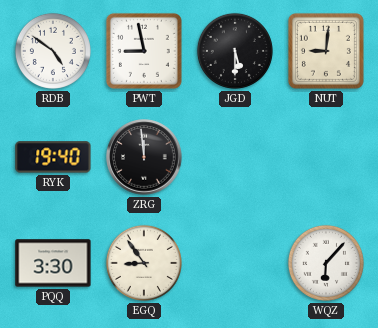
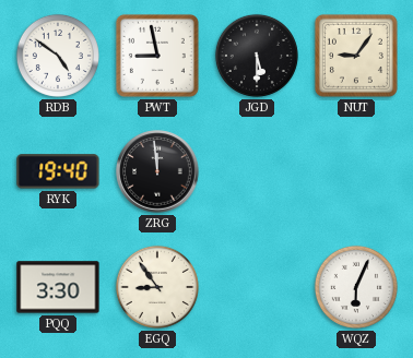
NUT: 9:01 -> 9:06
WQZ: 6:07 -> 6:04
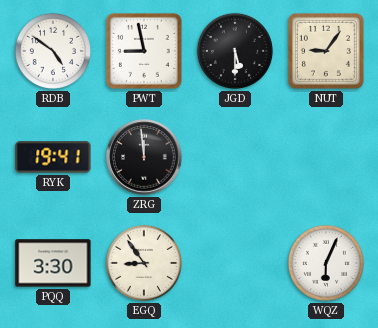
RYK: 19:40 -> 19:41
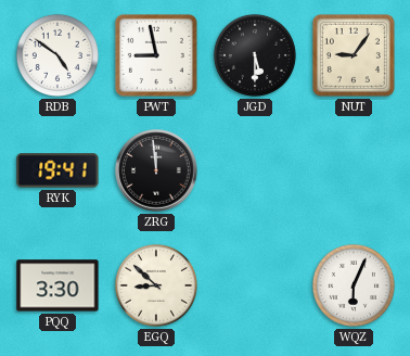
EGQ: 8:54 -> 8:52
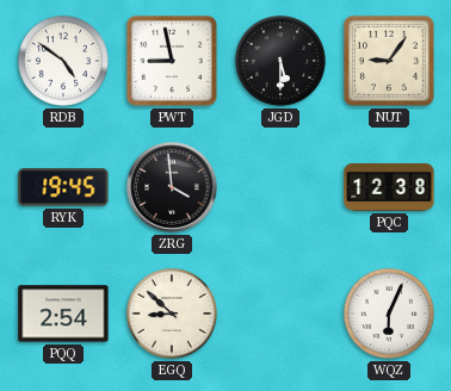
RYK: 19:41 -> 19:45
ZRG: 11:59 -> 3:59
PQC: none -> 12:38
PQQ: 3:30 -> 2:54
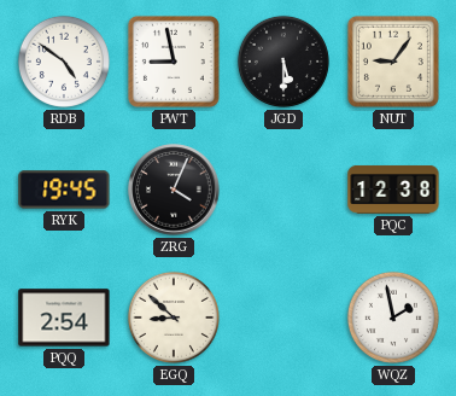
ZRG: 3:59 -> 4:04
WQZ: 6:04 -> 1:58
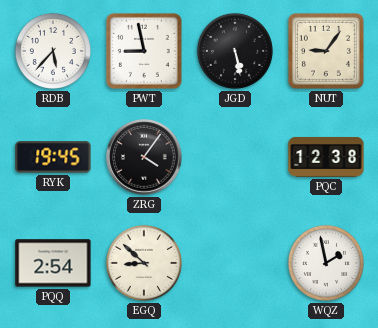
RDB: 4:51 -> 5:37
JGD: 5:30 -> 5:28
ZRG: 4:04 -> 4:06
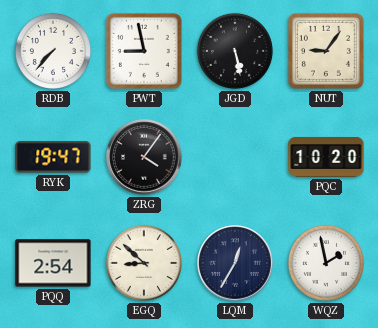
RDB: 5:37 -> 7:37
RYK: 19:45 -> 19:47
PQC: 12:38 -> 10:20
LQM: none -> 12:35
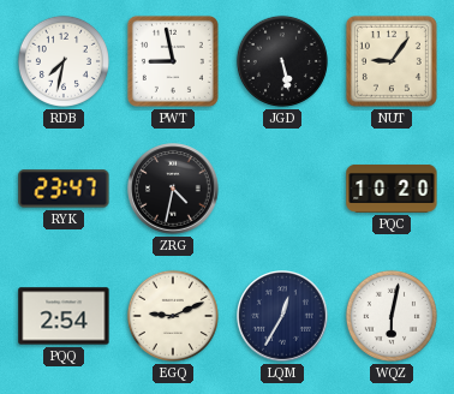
RDB: 7:37 -> 7:32
RYK: 19:47 -> 23:47
ZRG: 4:06 -> 4:32
EGQ: 8:52 -> 9:11
WQZ: 1:58 -> 6:02
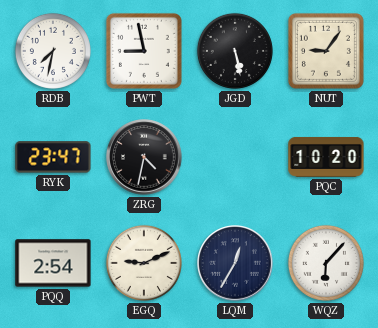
WQZ: 6:02 -> 6:07
